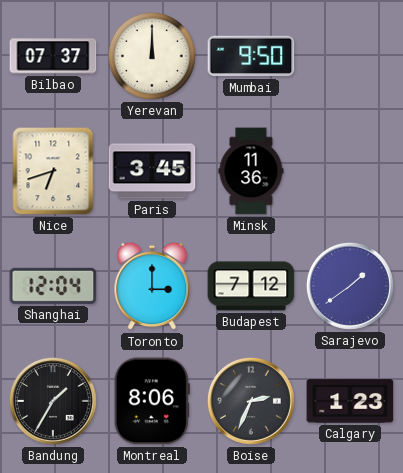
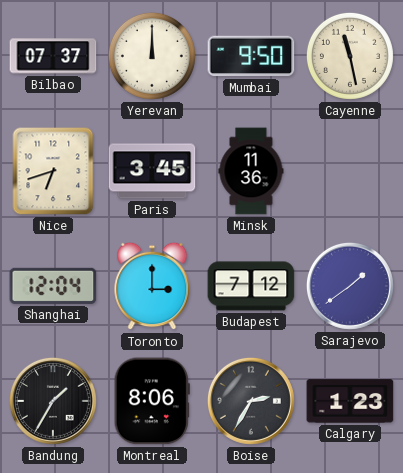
Cayenne: none -> 11:28
Boise: 2:34 -> 2:35
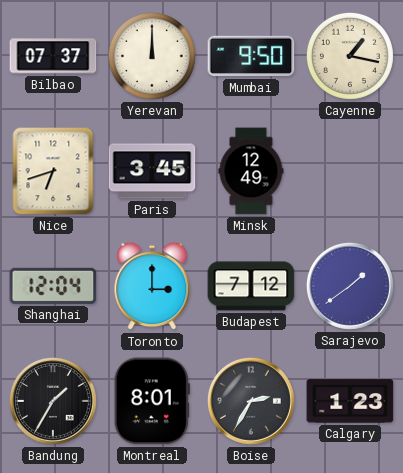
Cayenne: 11:28 -> 1:17
Minsk: 11:36 -> 12:49
Montreal: 8:06 -> 8:01
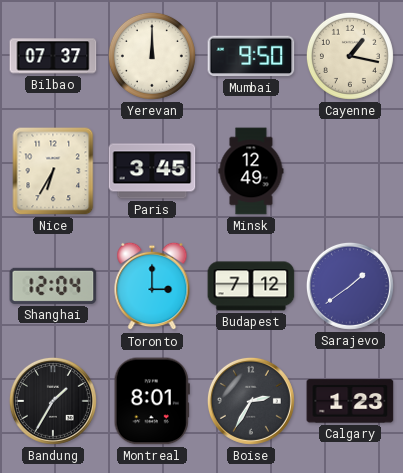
Nice: 6:42 -> 6:35
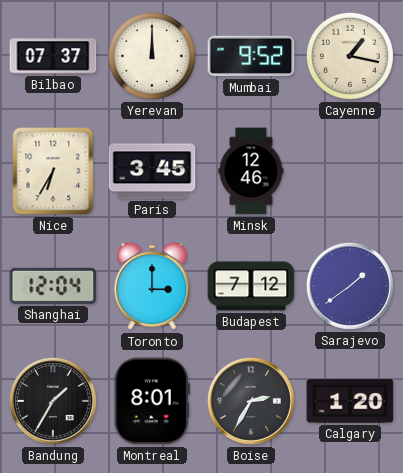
Mumbai: 9:50 -> 9:52
Minsk: 12:49 -> 12:46
Calgary: 1:23 -> 1:20
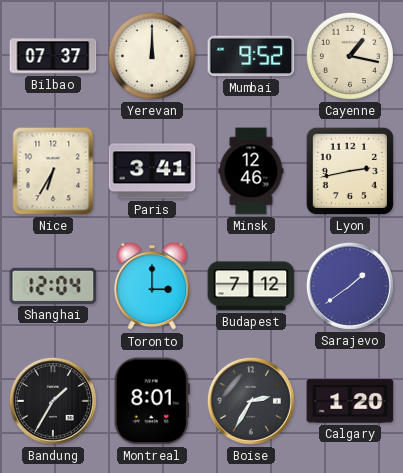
Paris: 3:45 -> 3:41
Lyon: none -> 2:43
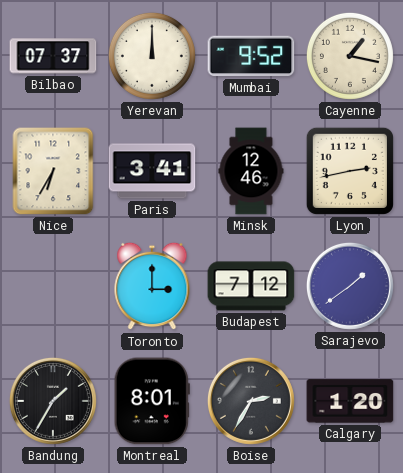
Shanghai: 12:04 -> none
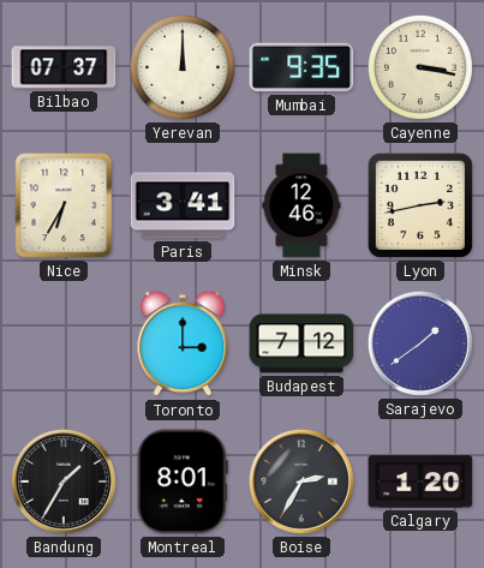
Mumbai: 9:52 -> 9:35
Cayenne: 1:17 -> 3:17
